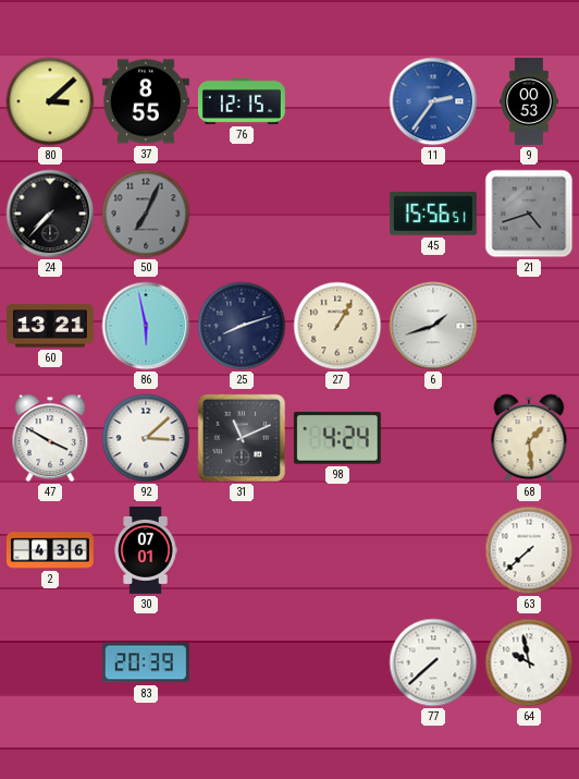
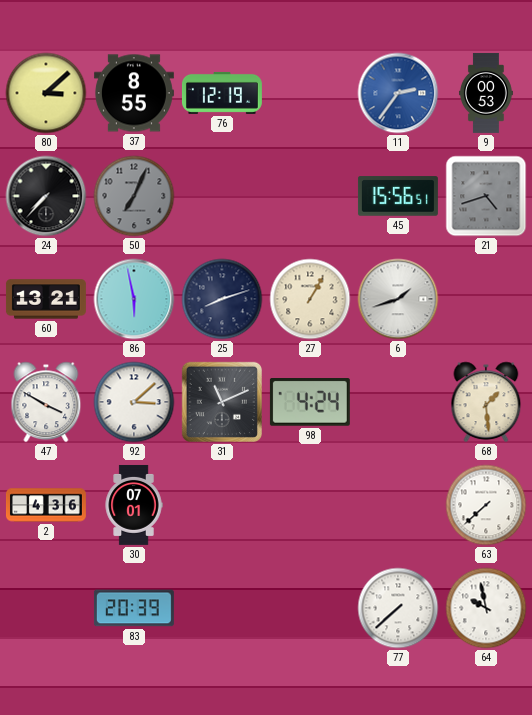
76: 12:15 -> 12:19
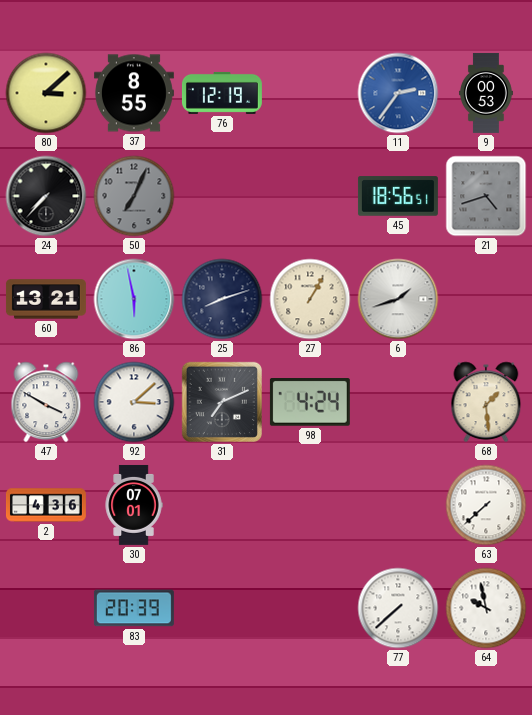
45: 15:56 -> 18:56
31: 11:11 -> 7:11
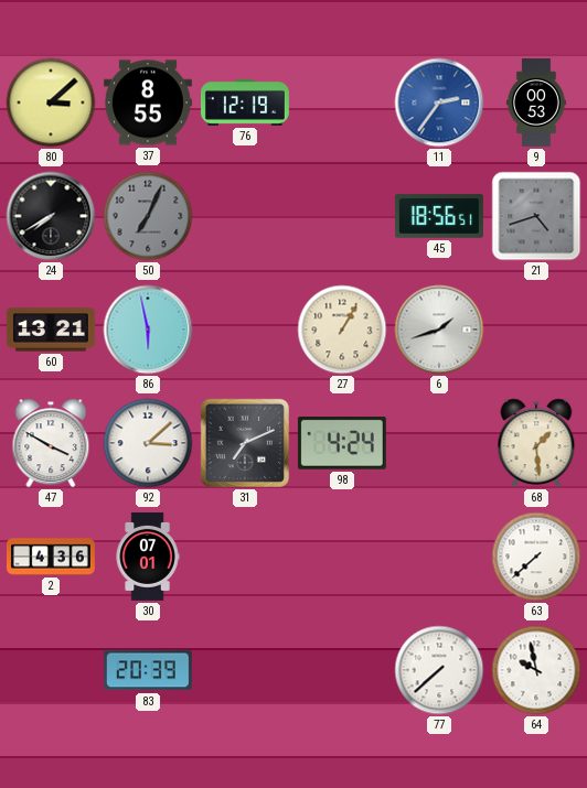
24: 7:37 -> 7:40
25: 8:12 -> none
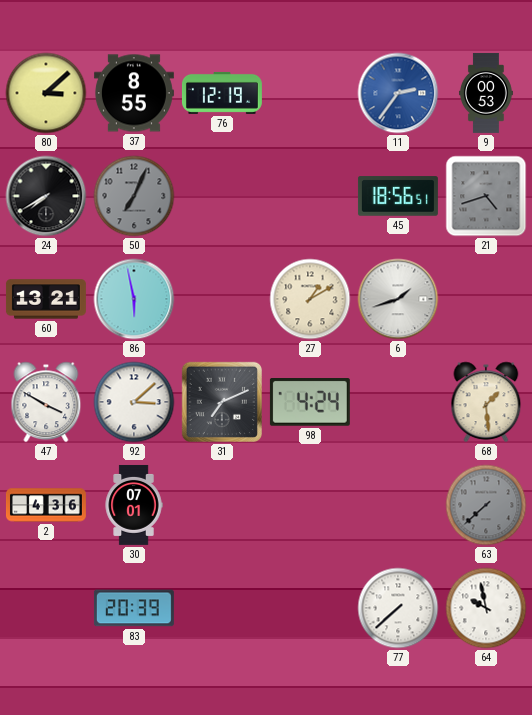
27: 1:05 -> 1:10
63 dial: white -> grey
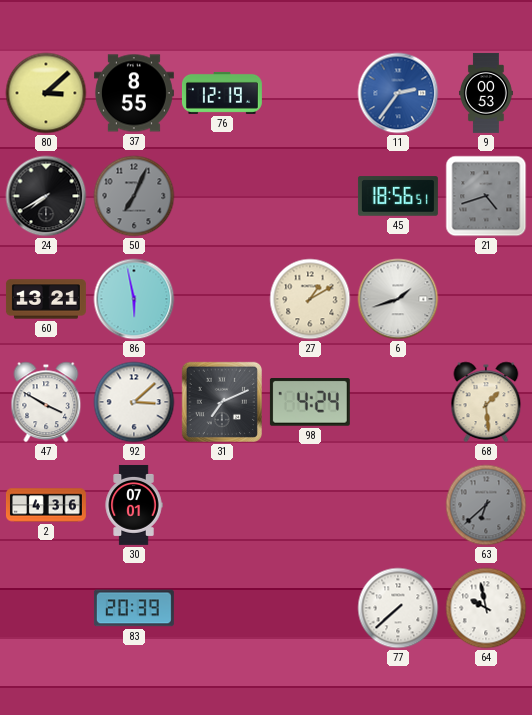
63: 7:38 -> 6:38
